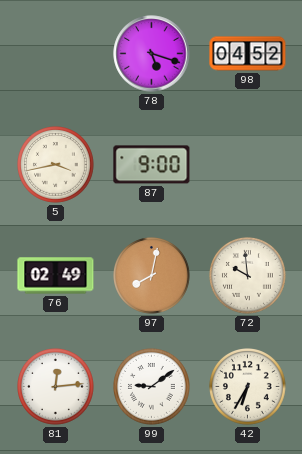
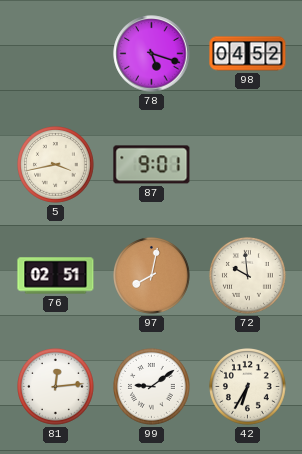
87: 9:00 -> 9:01
76: 02:49 -> 02:51
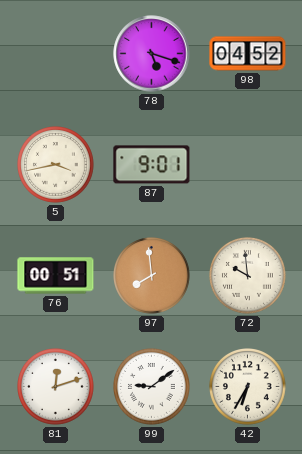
76: 02:51 -> 00:51
97: 8:02 -> 7:59
81: 12:14 -> 12:12
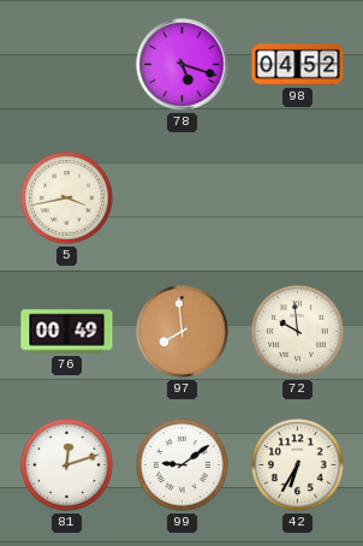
87: 9:01 -> none
76: 00:51 -> 00:49
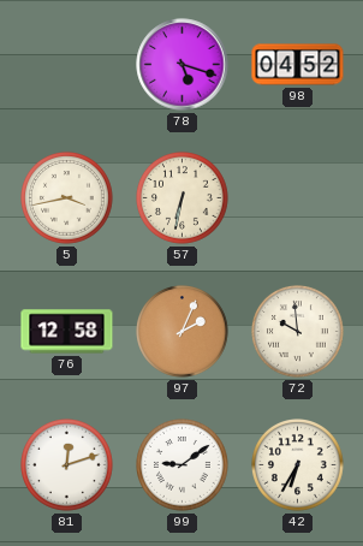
57: none -> 6:32
76: 00:49 -> 12:58
97: 7:59 -> 2:04
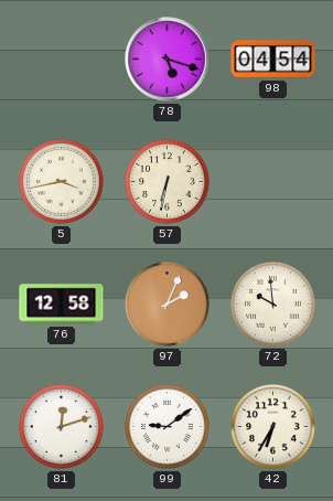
98: 04:52 -> 04:54
